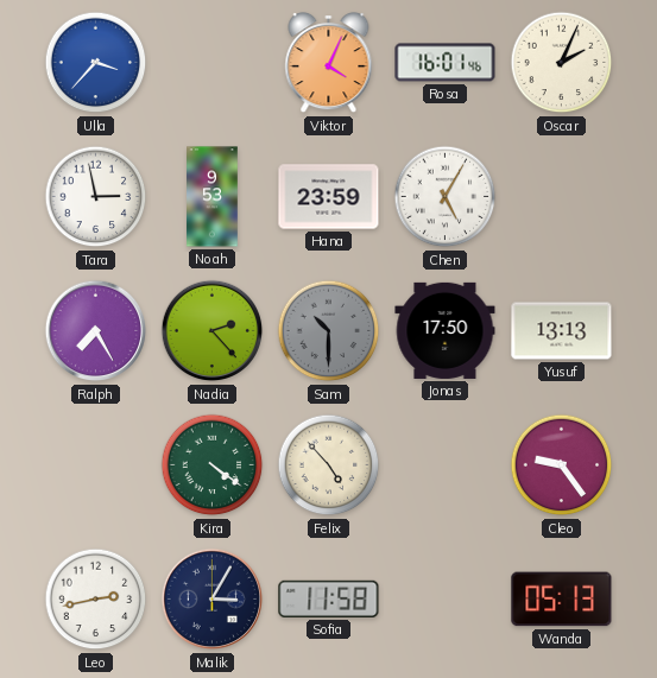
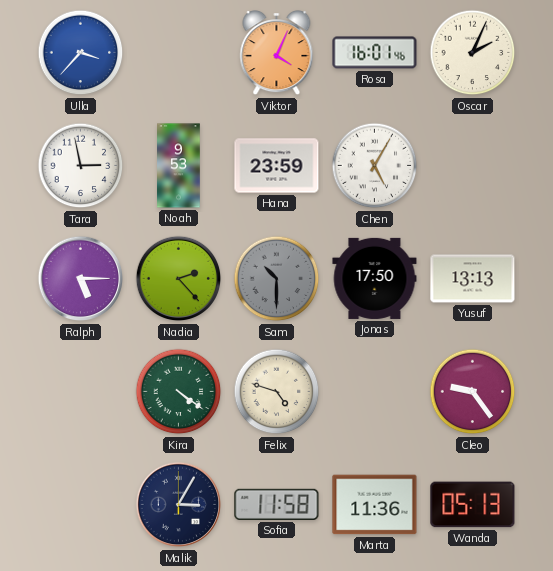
Ralph: 7:25 -> 5:15
Felix: 4:53 -> 4:48
Leo: 2:43 -> none
Marta: none -> 11:36
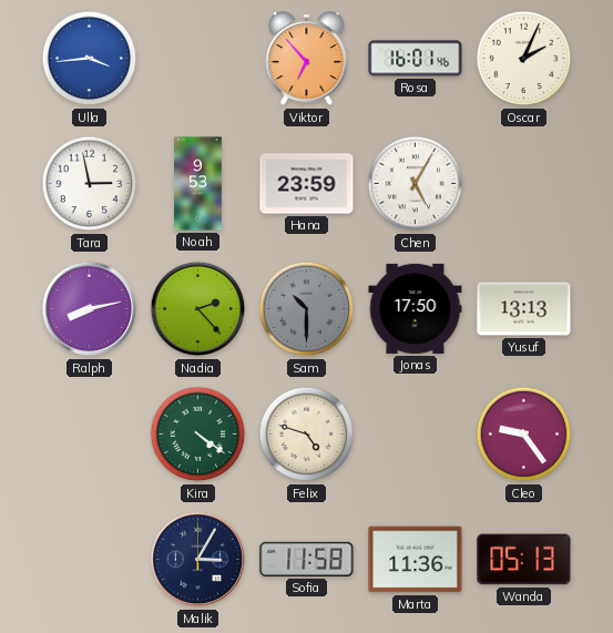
Ulla: 3:37 -> 3:44
Viktor: 4:04 -> 6:53
Ralph: 5:15 -> 8:13
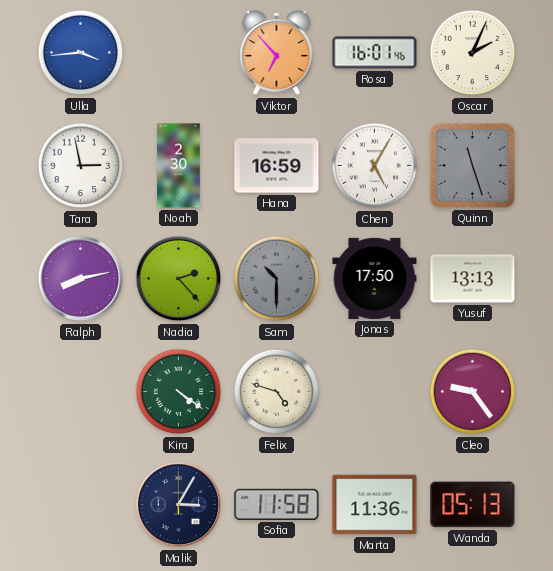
Noah: 9:53 -> 2:30
Hana: 23:59 -> 16:59
Quinn: none -> 11:27
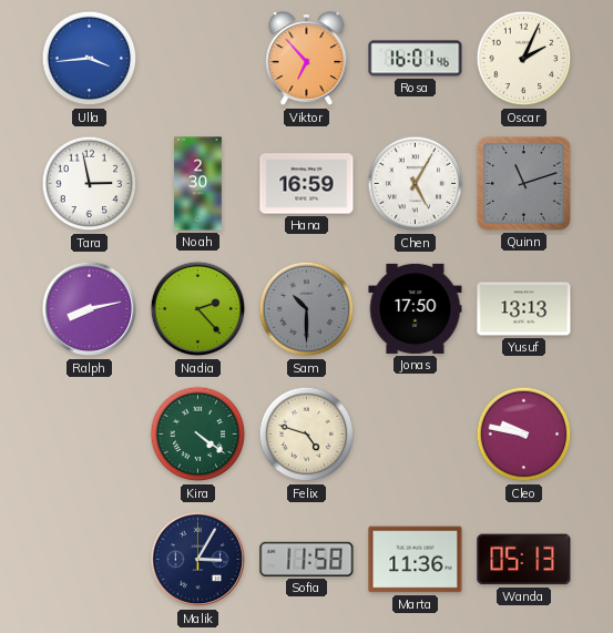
Quinn: 11:27 -> 11:12
Cleo: 9:24 -> 9:47
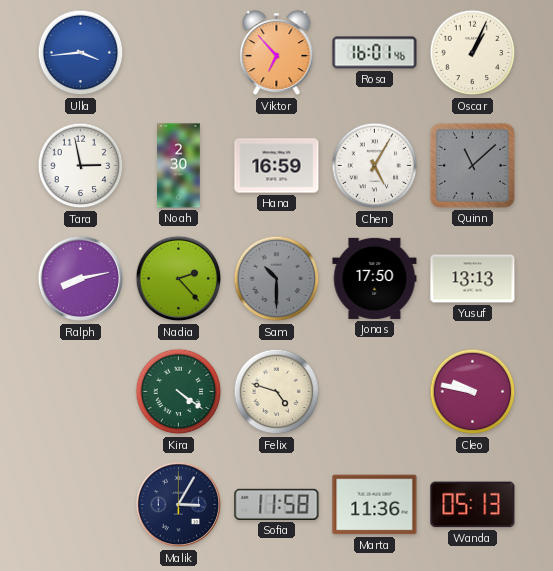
Oscar: 2:04 -> 1:04
Quinn: 11:12 -> 11:08
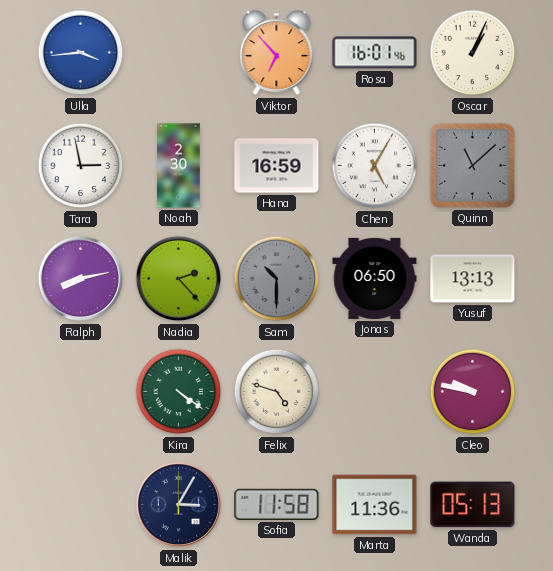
Jonas: 17:50 -> 06:50
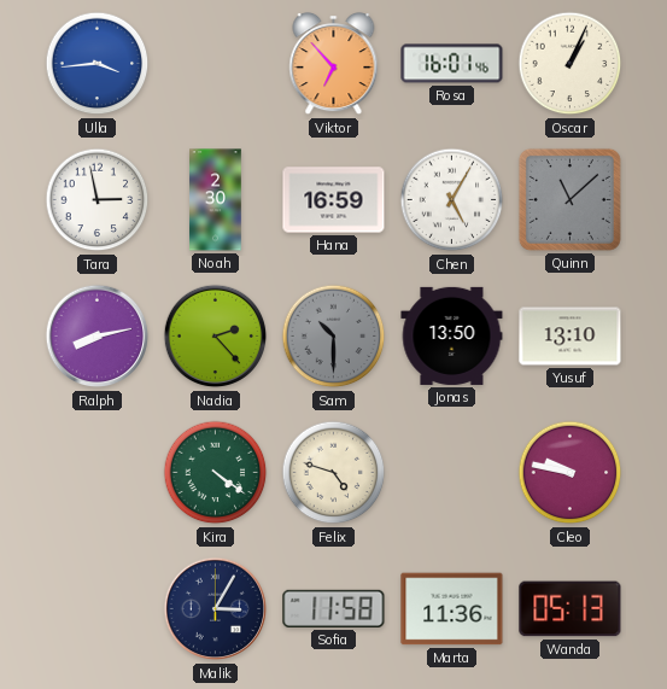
Jonas: 06:50 -> 13:50
Yusuf: 13:13 -> 13:10
